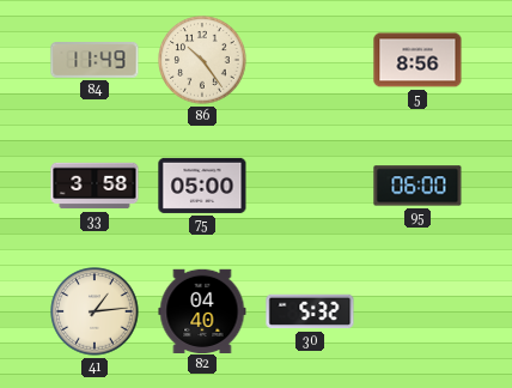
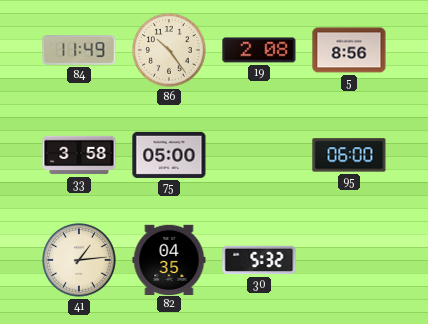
19: none -> 2:08
82: 04:40 -> 04:35
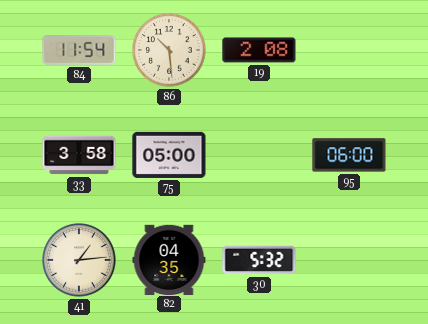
84: 11:49 -> 11:54
86: 10:24 -> 10:29
5: 8:56 -> none
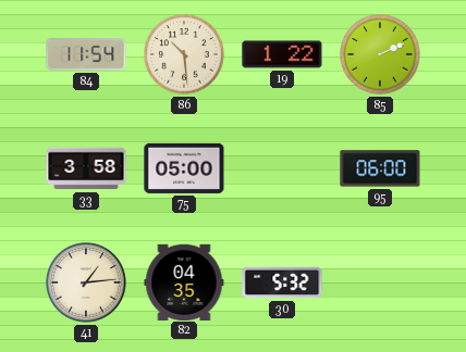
19: 2:08 -> 1:22
85: none -> 2:11
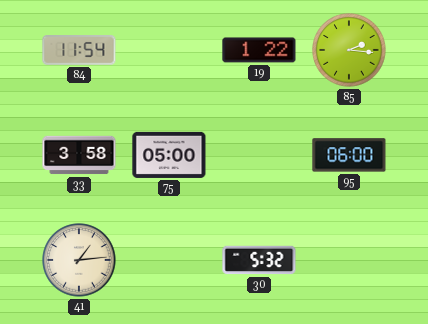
86: 10:29 -> none
85: 2:11 -> 2:16
82: 04:35 -> none
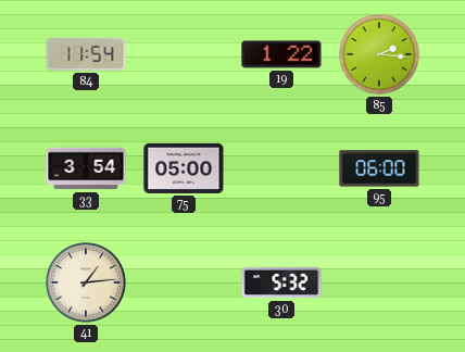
33: 3:58 -> 3:54
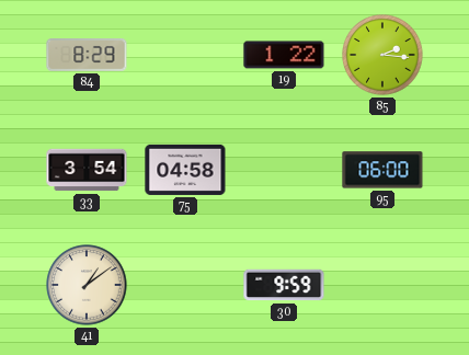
84: 11:54 -> 8:29
75: 05:00 -> 04:58
41: 1:14 -> 1:09
30: 5:32 -> 9:59
